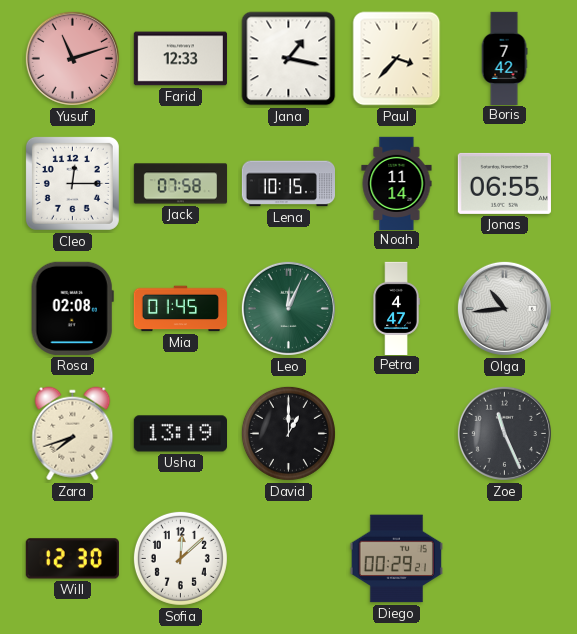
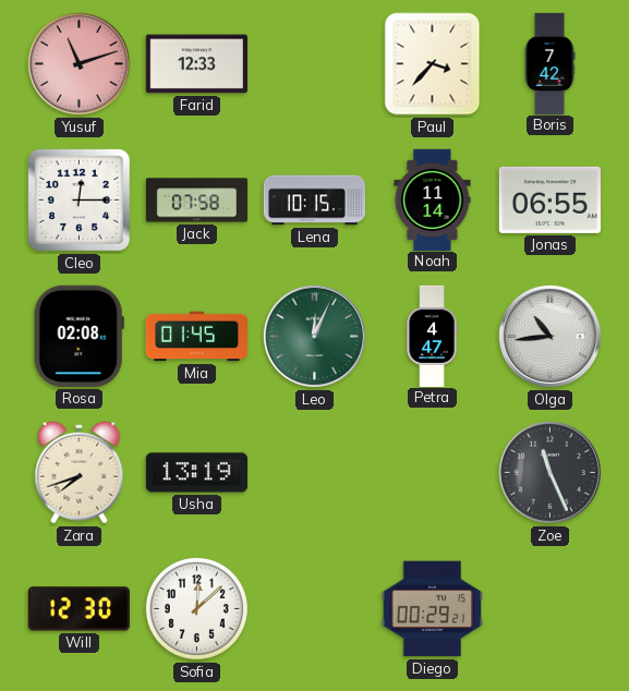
Jana: 1:17 -> none
David: 1:00 -> none
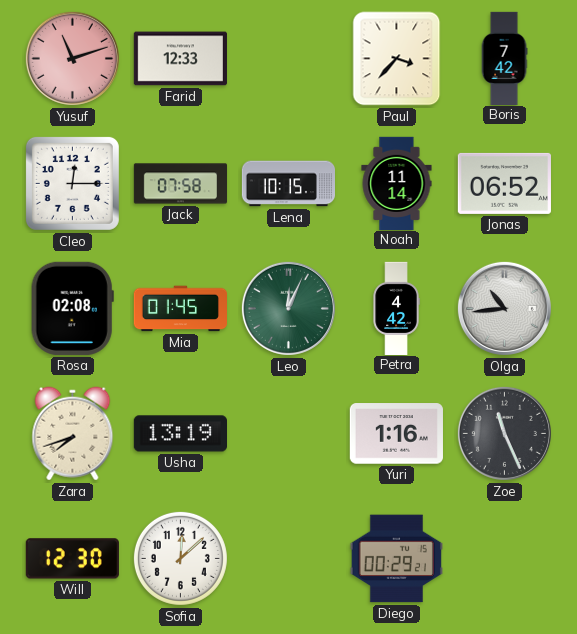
Jonas: 06:55 -> 06:52
Petra: 4:47 -> 4:42
Yuri: none -> 1:16
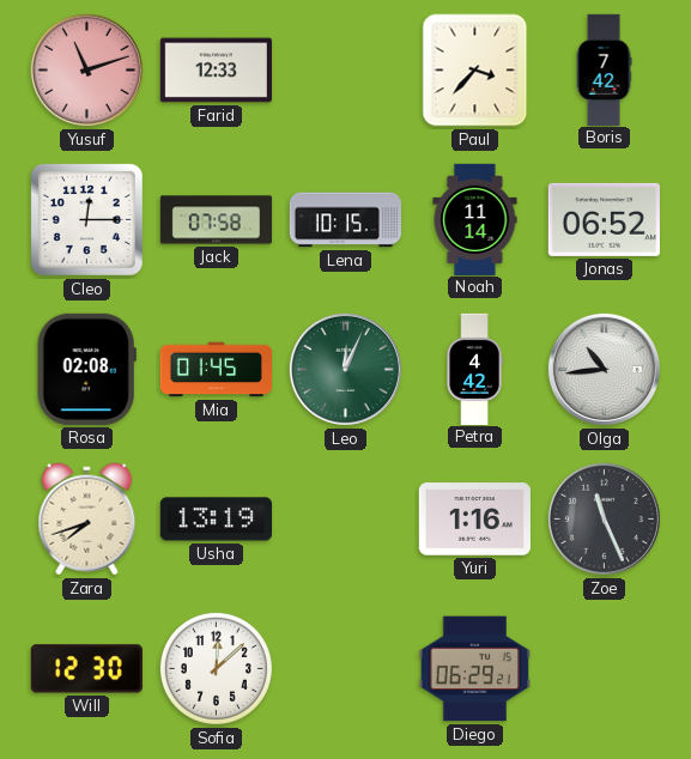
Diego: 00:29 -> 06:29
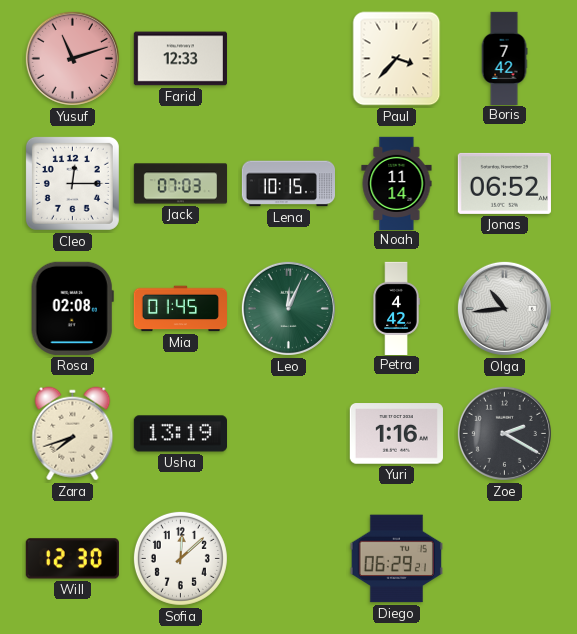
Jack: 07:58 -> 07:03
Zoe: 11:26 -> 2:20
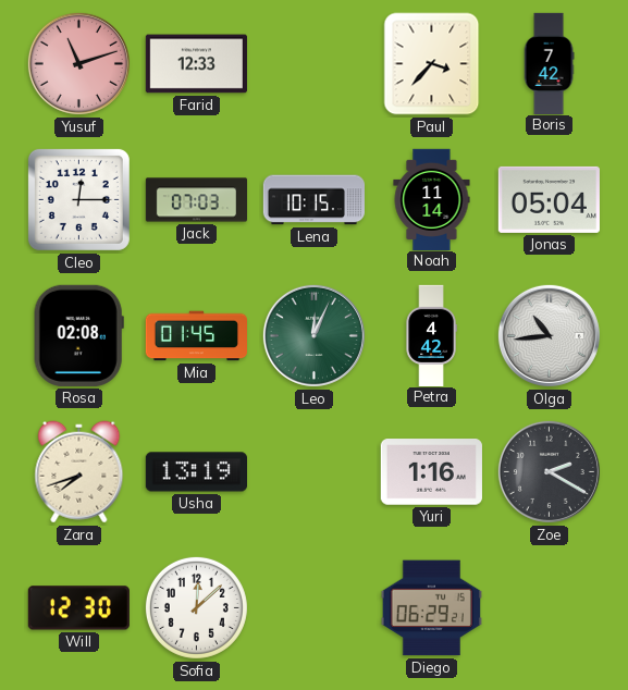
Jonas: 06:52 -> 05:04
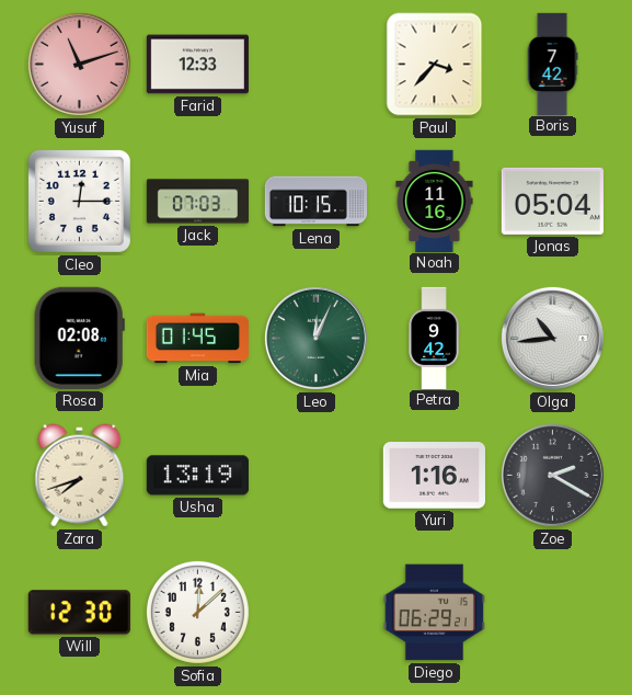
Noah: 11:14 -> 11:16
Petra: 4:42 -> 9:42
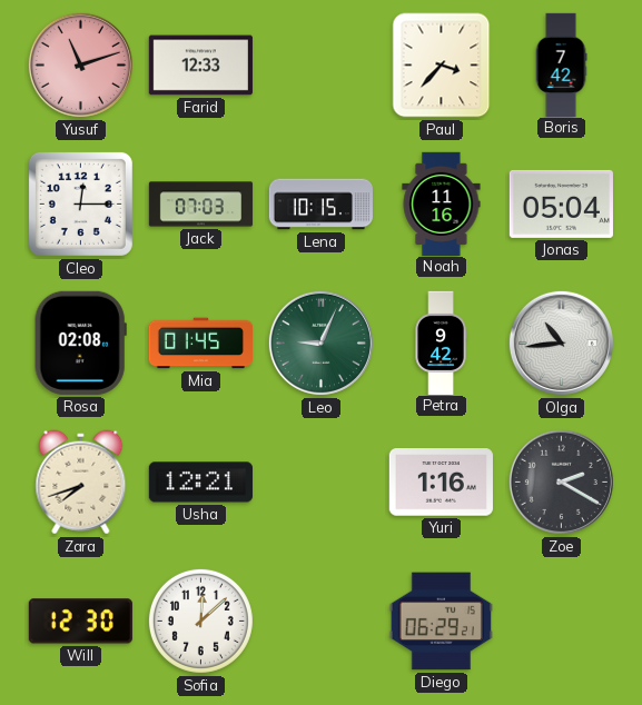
Leo: 12:04 -> 9:04
Usha: 13:19 -> 12:21
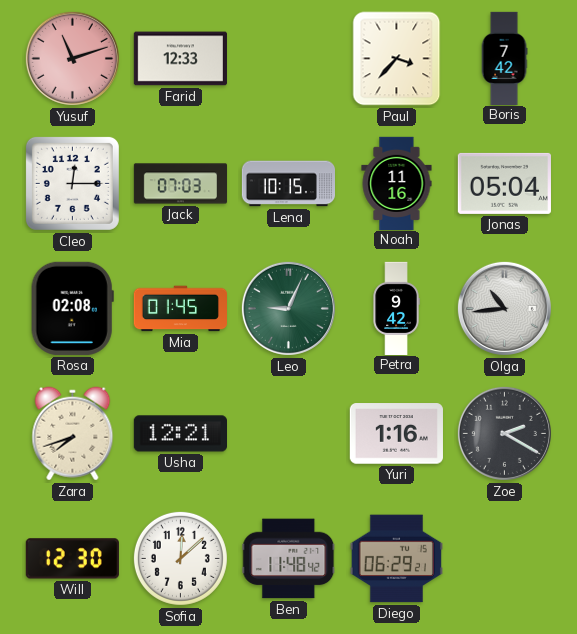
Ben: none -> 11:48
